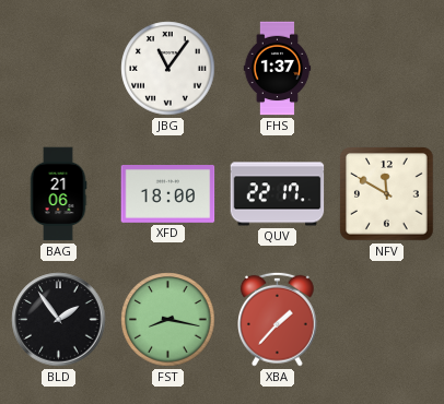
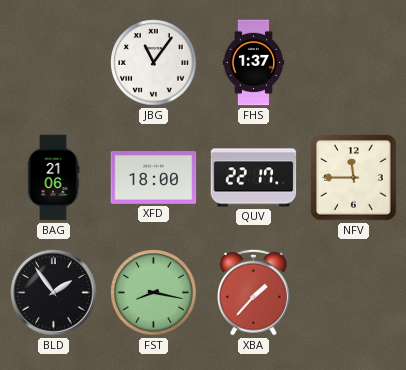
NFV: 11:50 -> 11:45
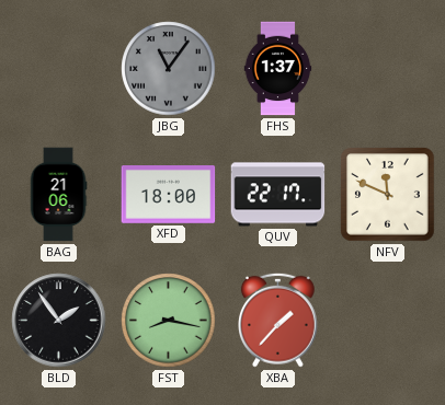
JBG dial: white -> grey
NFV: 11:45 -> 11:49
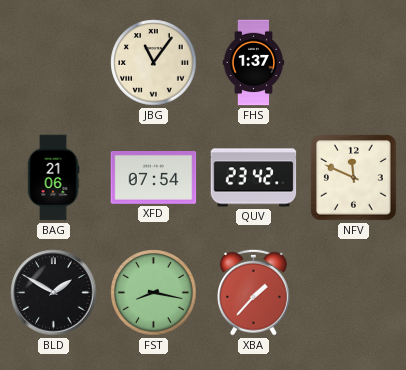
JBG dial: grey -> cream
XFD: 18:00 -> 07:54
QUV: 22:17 -> 23:42
BLD: 1:54 -> 1:50
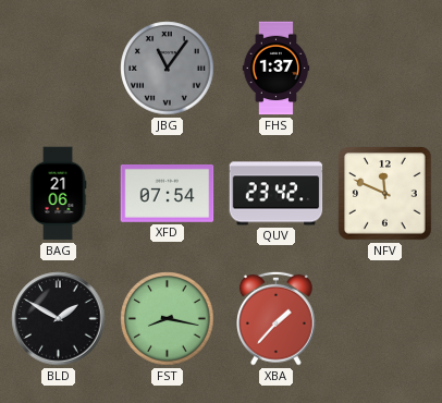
JBG dial: cream -> grey
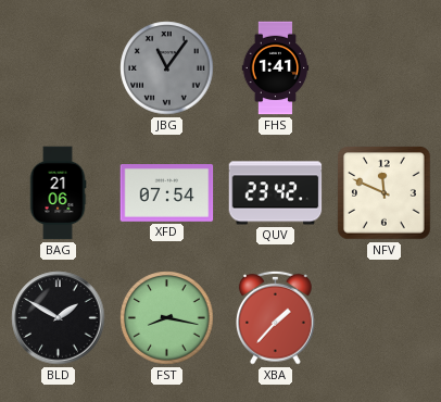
FHS: 1:37 -> 1:41
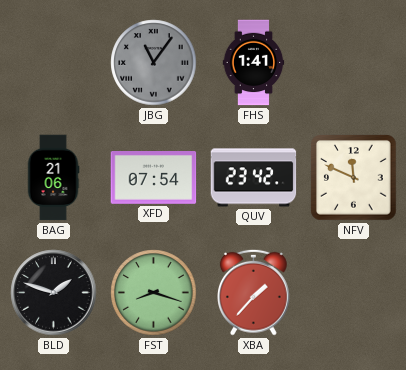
BLD: 1:50 -> 1:48
FST: 8:17 -> 8:18
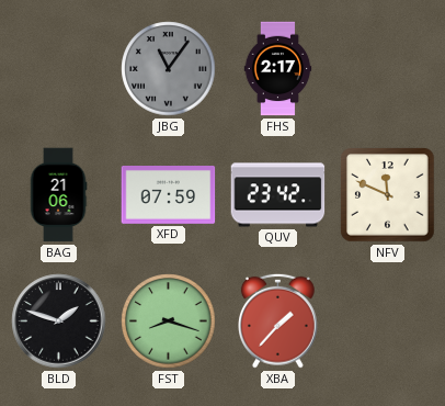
FHS: 1:41 -> 2:17
XFD: 07:54 -> 07:59
